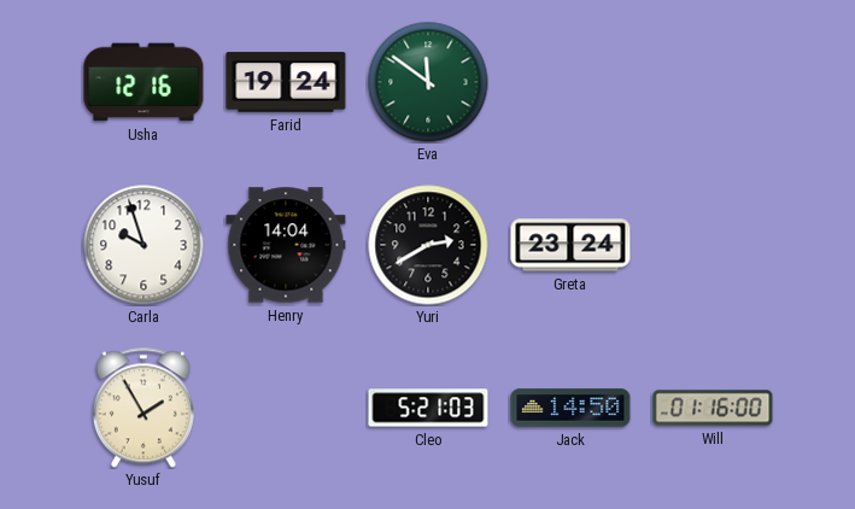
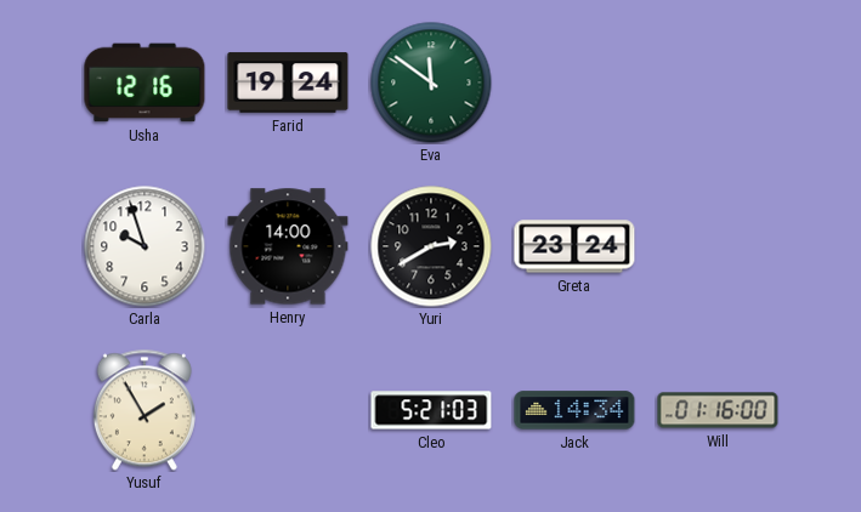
Henry: 14:04 -> 14:00
Jack: 14:50 -> 14:34
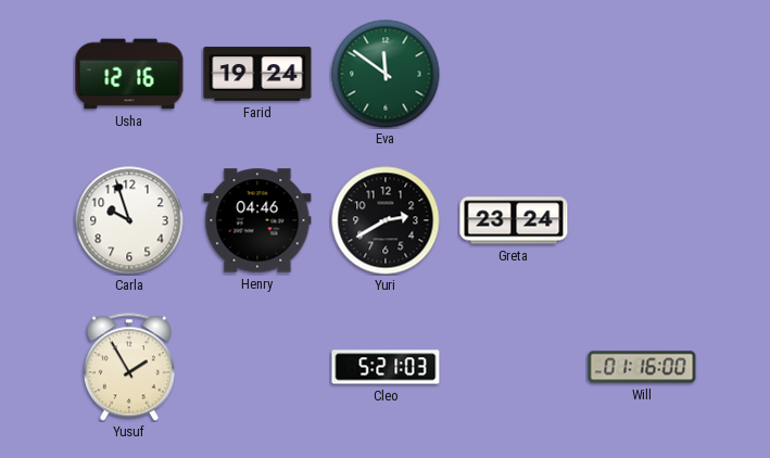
Henry: 14:00 -> 04:46
Jack: 14:34 -> none
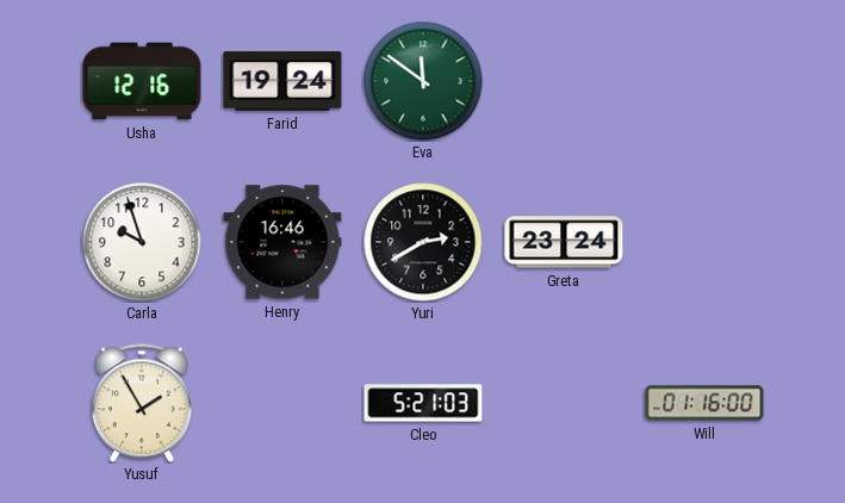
Henry: 04:46 -> 16:46
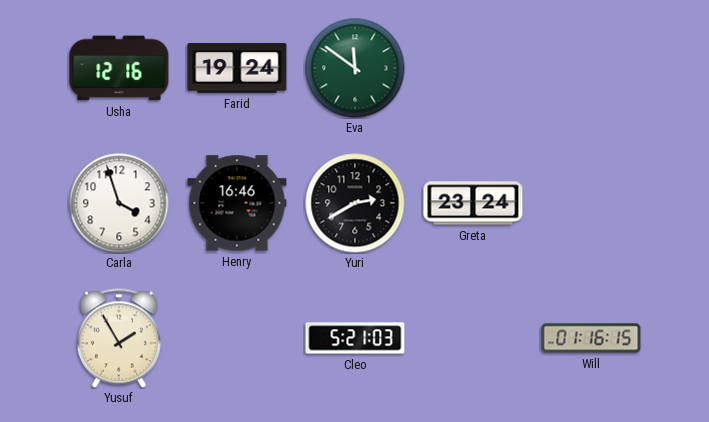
Carla: 9:57 -> 3:57
Will: 01:16:00 -> 01:16:15
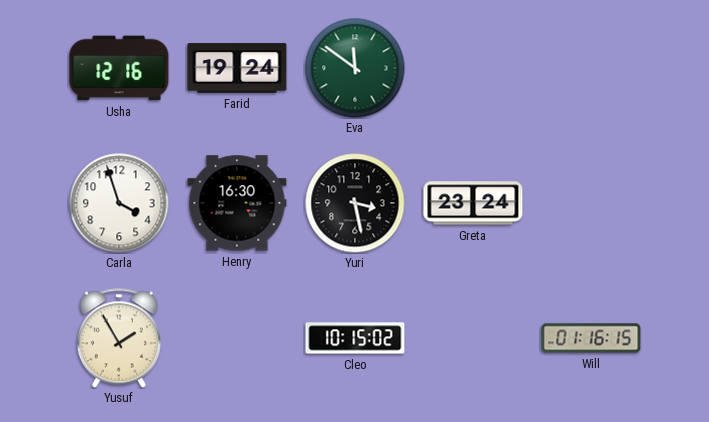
Henry: 16:46 -> 16:30
Yuri: 2:40 -> 3:28
Cleo: 5:21 -> 10:15
